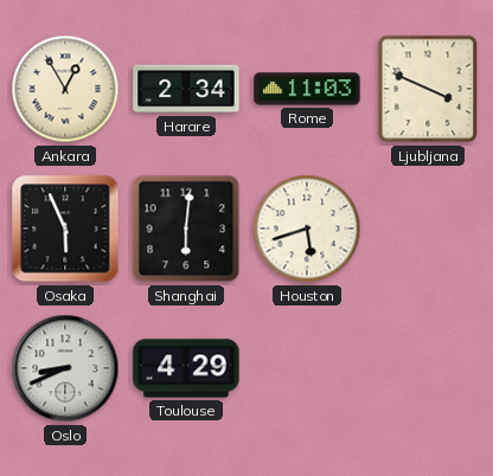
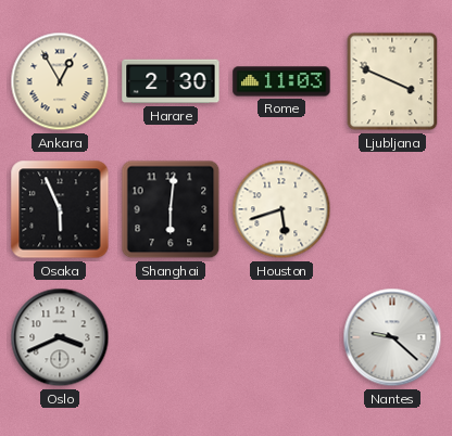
Harare: 2:34 -> 2:30
Oslo: 8:41 -> 3:41
Toulouse: 4:29 -> none
Nantes: none -> 9:22
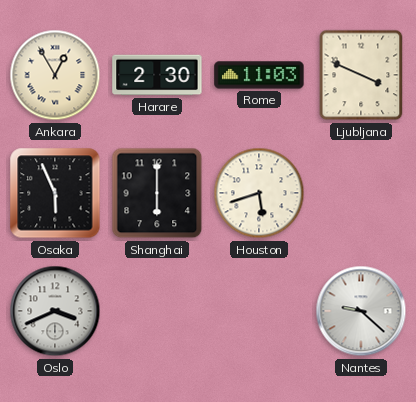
Shanghai: 6:01 -> 6:00
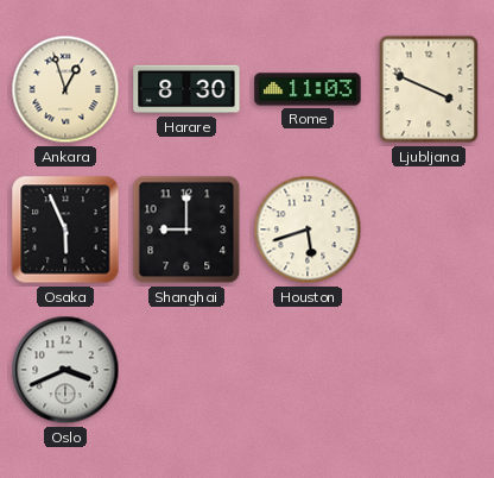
Ankara: 12:55 -> 12:57
Harare: 2:30 -> 8:30
Shanghai: 6:00 -> 9:00
Nantes: 9:22 -> none
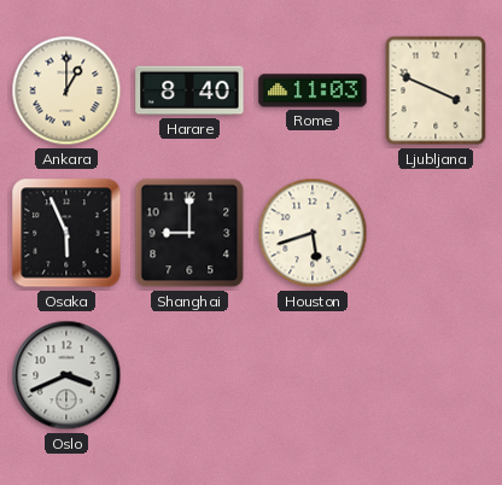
Ankara: 12:57 -> 1:00
Harare: 8:30 -> 8:40
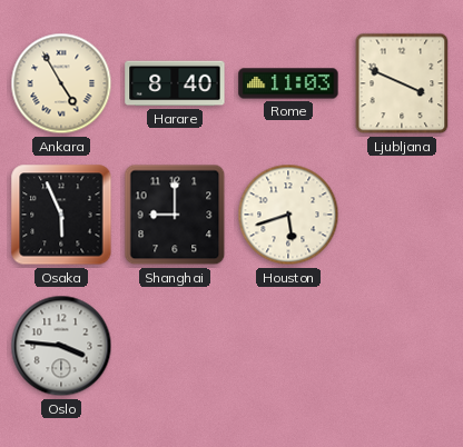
Ankara: 1:00 -> 4:55
Oslo: 3:41 -> 3:46
